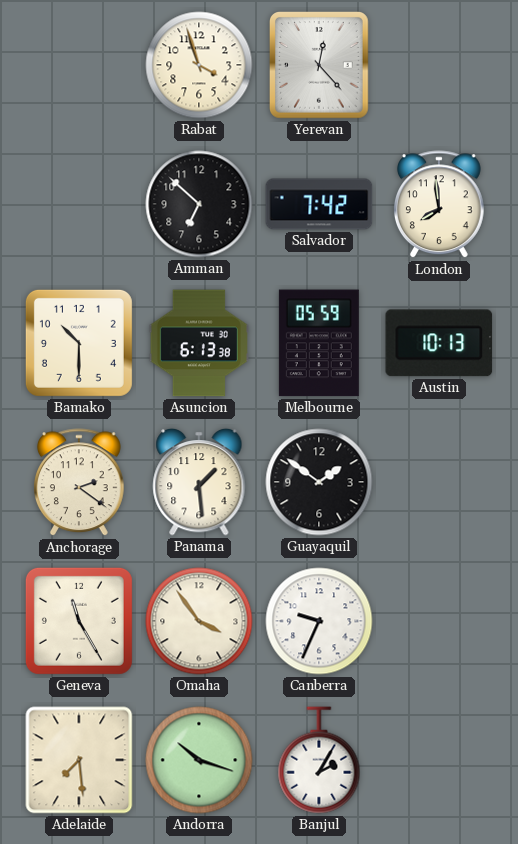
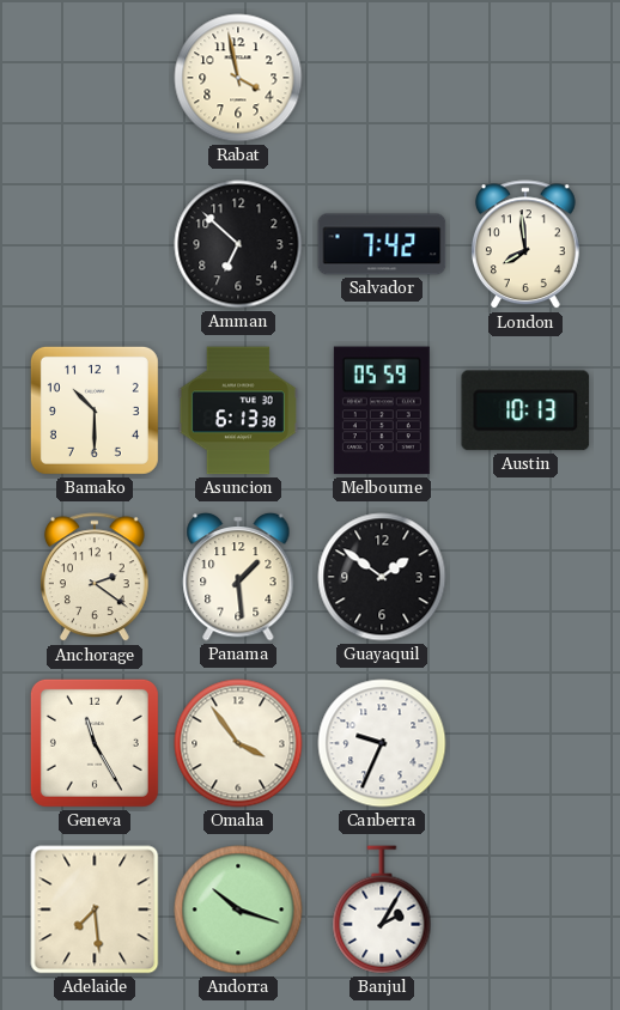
Rabat: 3:57 -> 3:58
Yerevan: 12:23 -> none
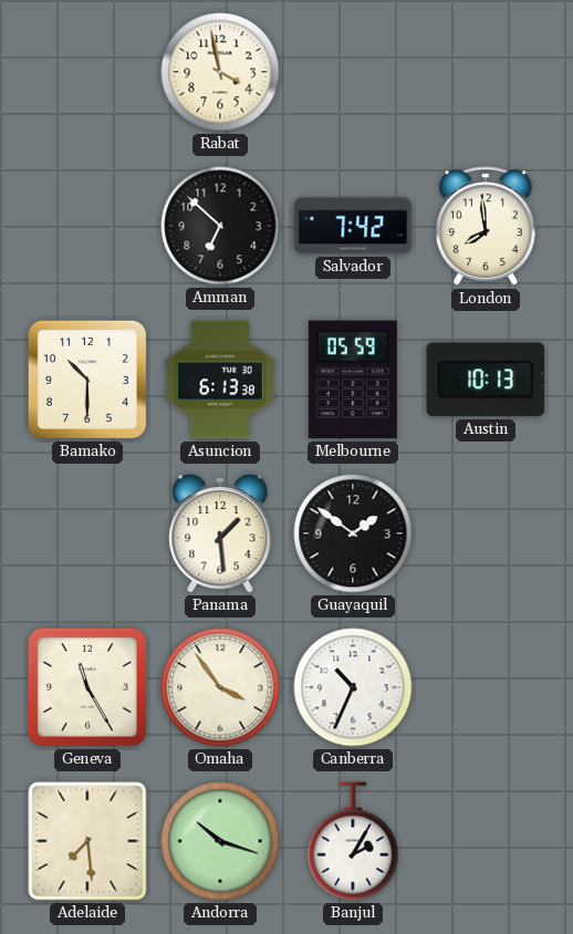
Anchorage: 2:21 -> none
Canberra: 9:34 -> 10:34
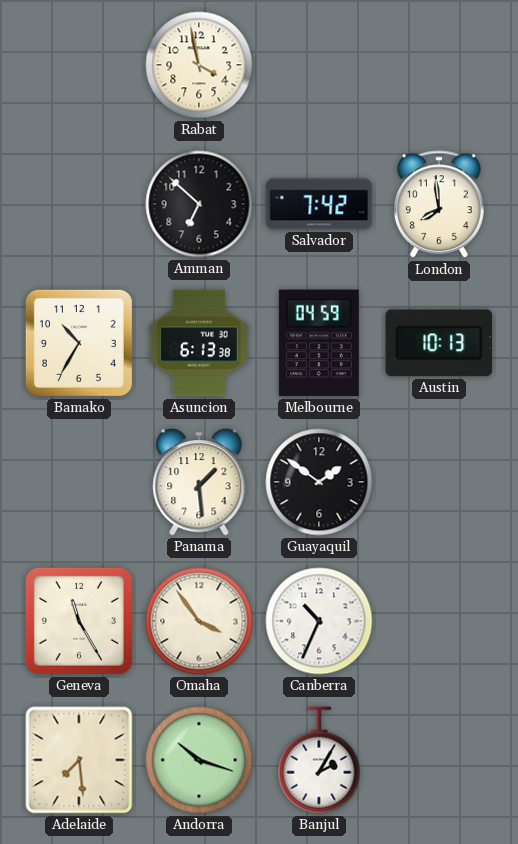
Bamako: 10:30 -> 10:35
Melbourne: 05:59 -> 04:59
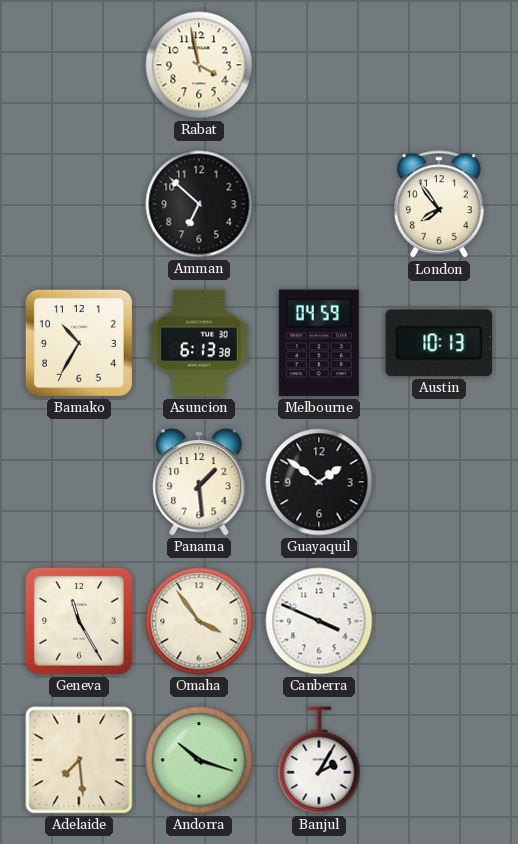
Salvador: 7:42 -> none
London: 7:59 -> 7:54
Canberra: 10:34 -> 3:49
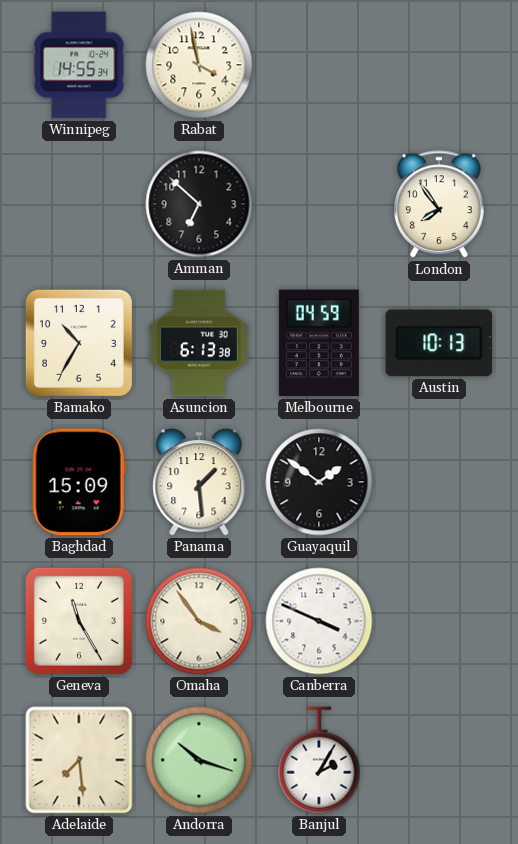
Winnipeg: none -> 14:55
Baghdad: none -> 15:09
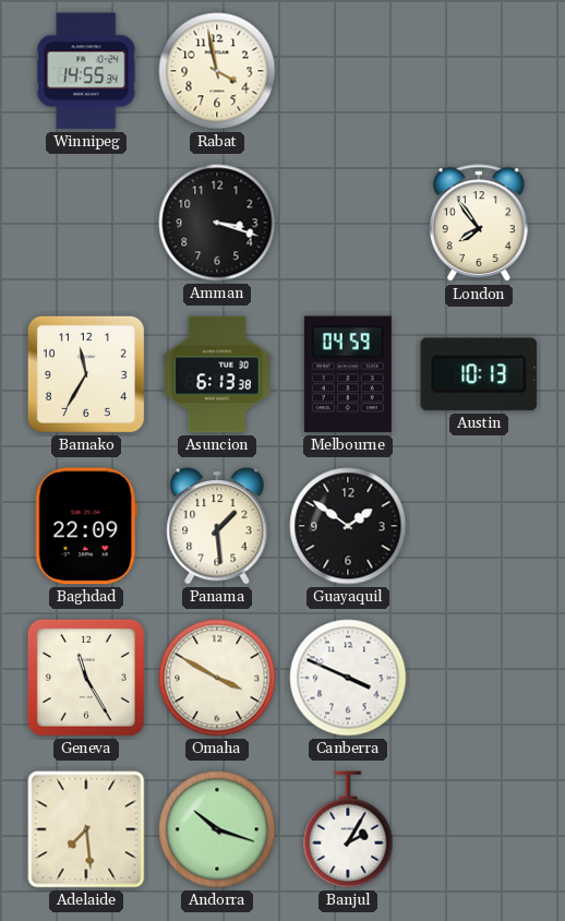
Amman: 6:52 -> 3:18
Bamako: 10:35 -> 11:35
Baghdad: 15:09 -> 22:09
Omaha: 3:54 -> 3:50
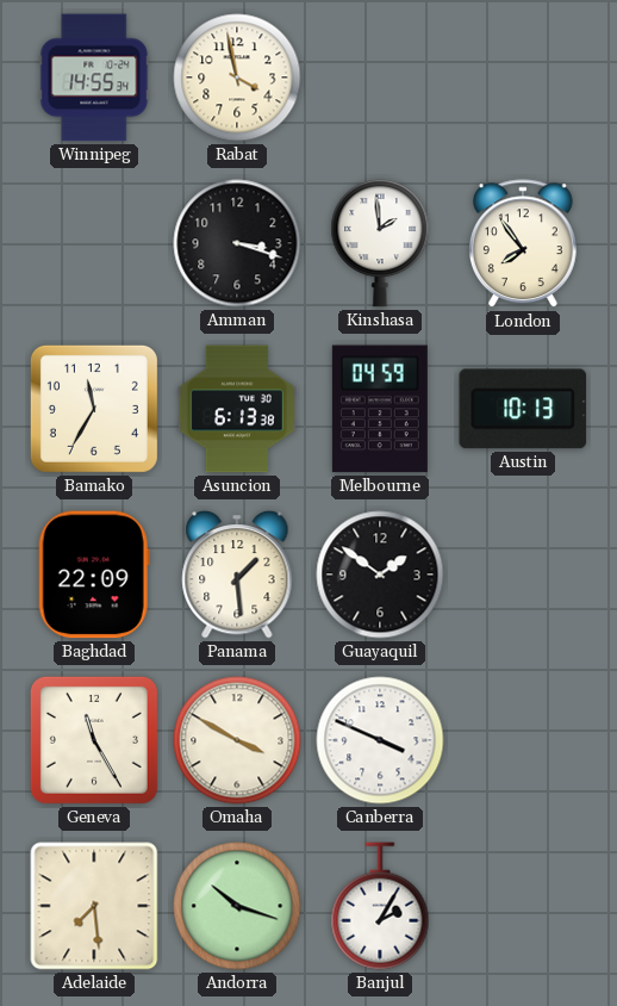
Kinshasa: none -> 1:59
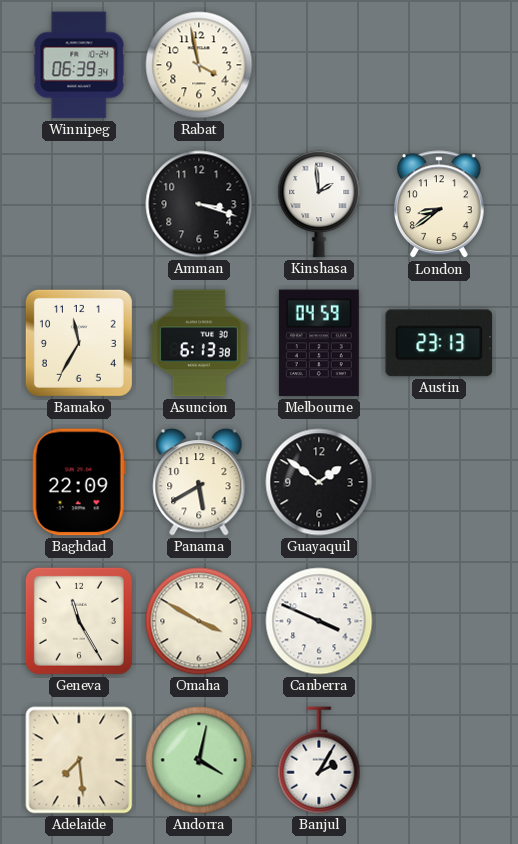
Winnipeg: 14:55 -> 06:39
London: 7:54 -> 8:39
Austin: 10:13 -> 23:13
Panama: 1:29 -> 5:40
Andorra: 10:18 -> 4:02
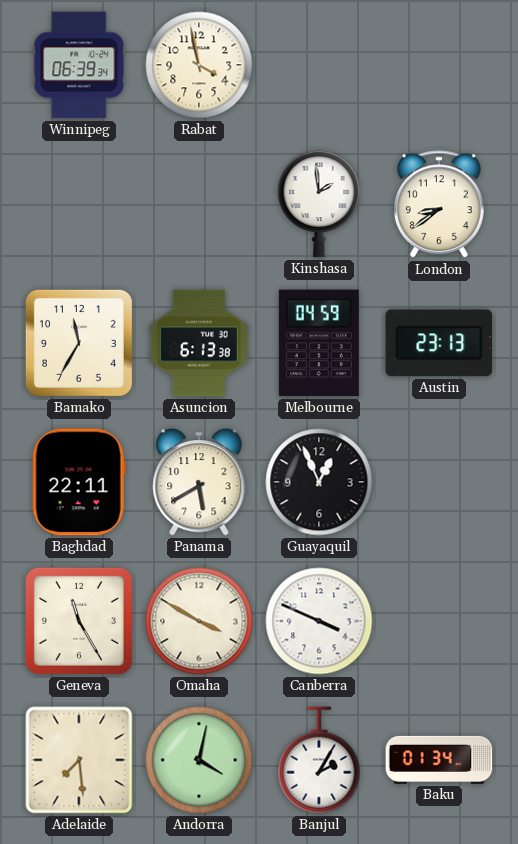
Amman: 3:18 -> none
Baghdad: 22:09 -> 22:11
Guayaquil: 1:51 -> 12:56
Baku: none -> 01:34
